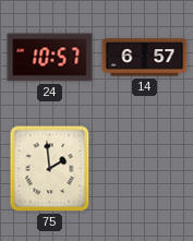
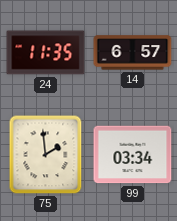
24: 10:57 -> 11:35
99: none -> 03:34
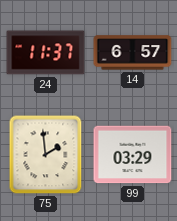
24: 11:35 -> 11:37
99: 03:34 -> 03:29
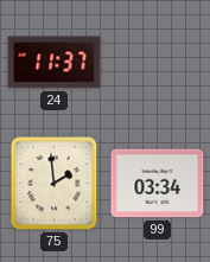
14: 6:57 -> none
99: 03:29 -> 03:34
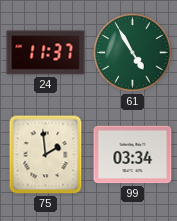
61: none -> 4:55
